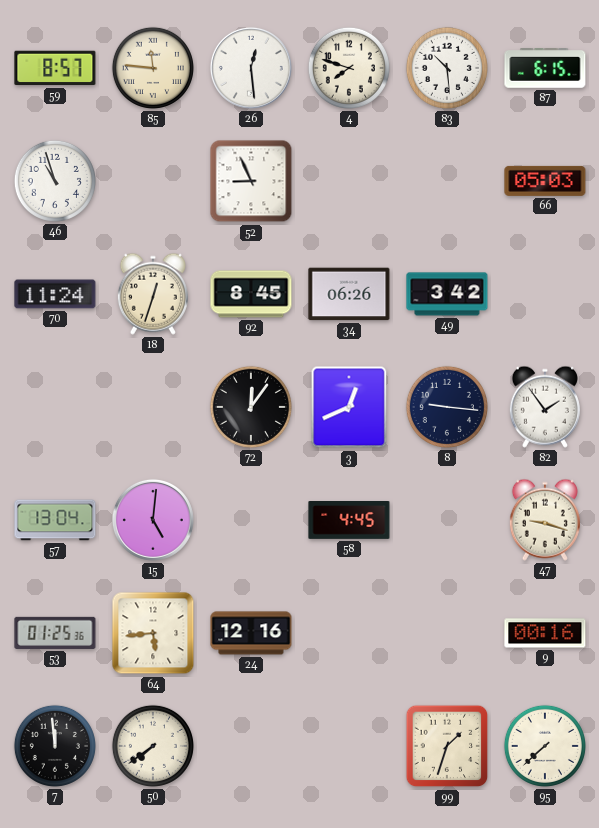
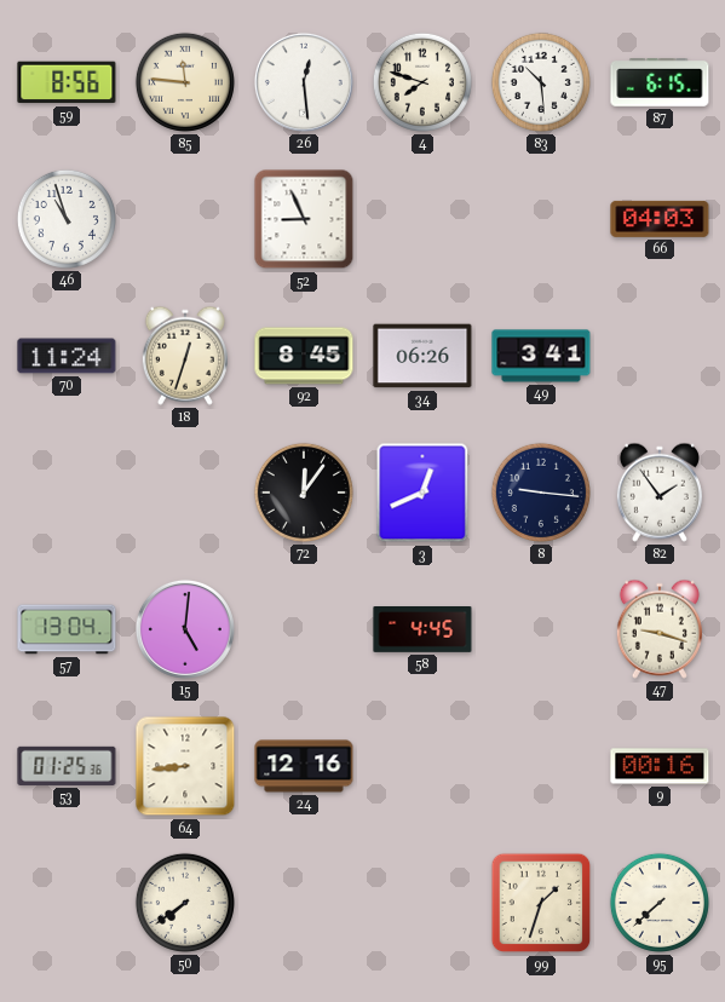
59: 8:57 -> 8:56
66: 05:03 -> 04:03
49: 3:42 -> 3:41
64: 5:44 -> 8:44
7: 11:59 -> none
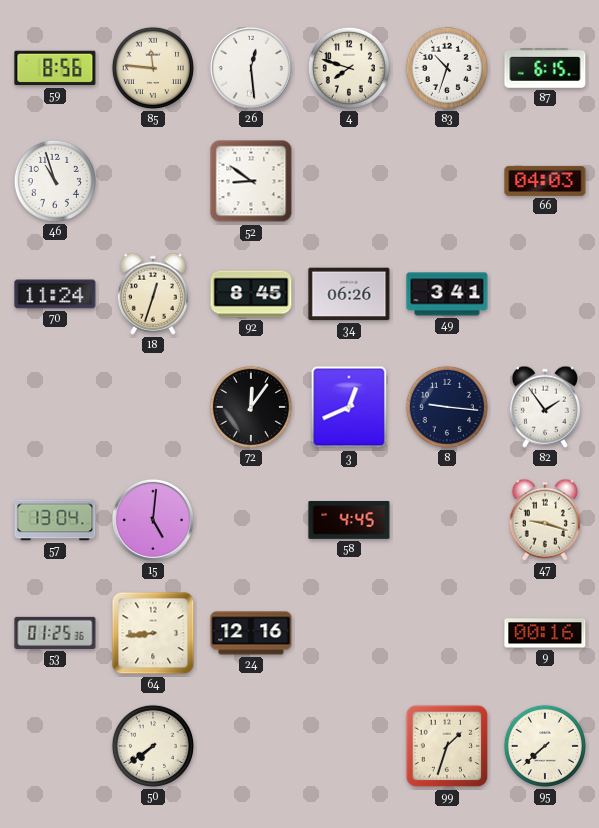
83: 10:29 -> 10:33
52: 8:56 -> 8:51
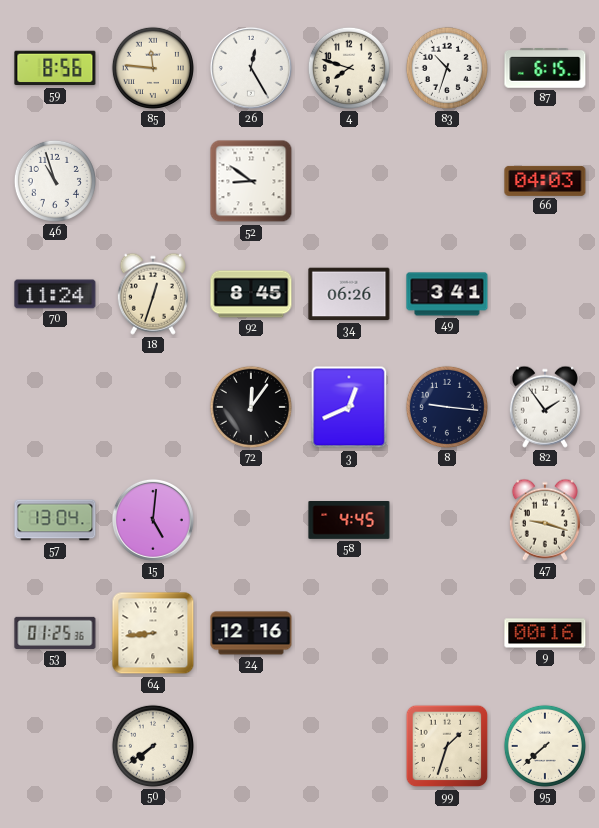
26: 12:29 -> 12:25
